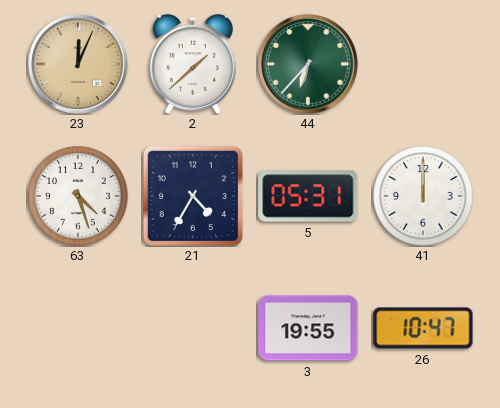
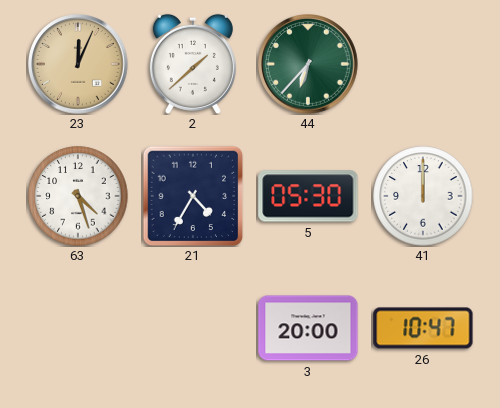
5: 05:31 -> 05:30
3: 19:55 -> 20:00
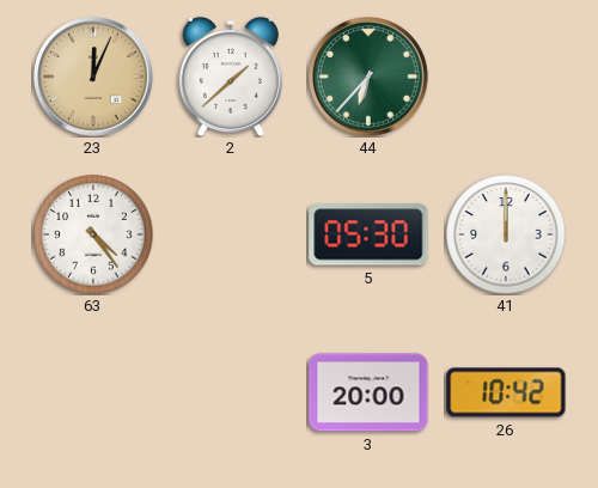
63: 4:27 -> 4:24
21: 4:35 -> none
26: 10:47 -> 10:42
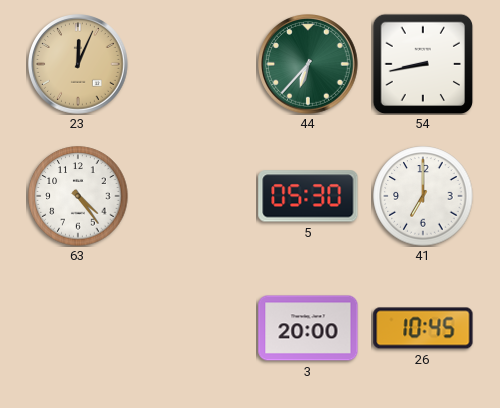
2: 1:38 -> none
54: none -> 8:43
41: 12:00 -> 7:00
26: 10:42 -> 10:45
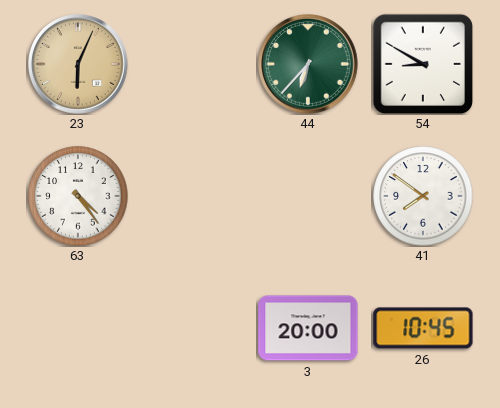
23: 12:04 -> 6:04
54: 8:43 -> 8:50
5: 05:30 -> none
41: 7:00 -> 7:51
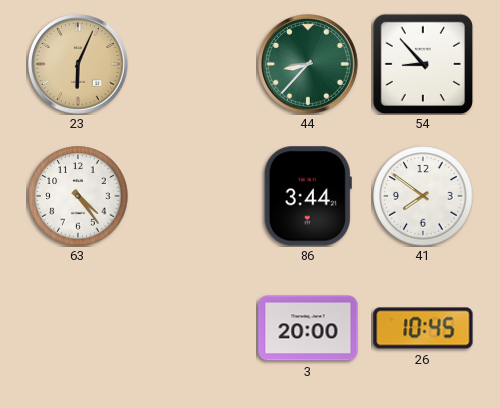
44: 6:37 -> 8:37
54: 8:50 -> 8:53
86: none -> 3:44
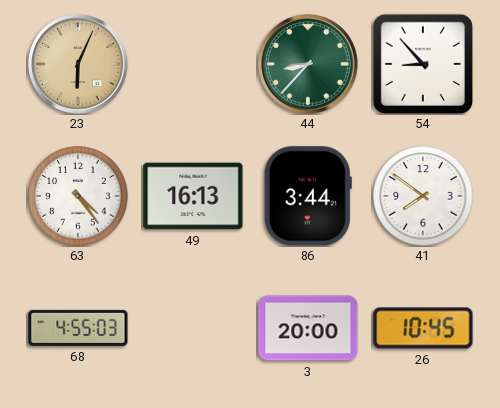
49: none -> 16:13
68: none -> 4:55
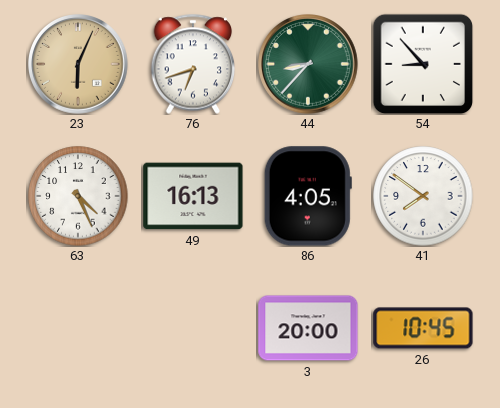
76: none -> 6:42
63: 4:24 -> 4:26
86: 3:44 -> 4:05
68: 4:55 -> none
